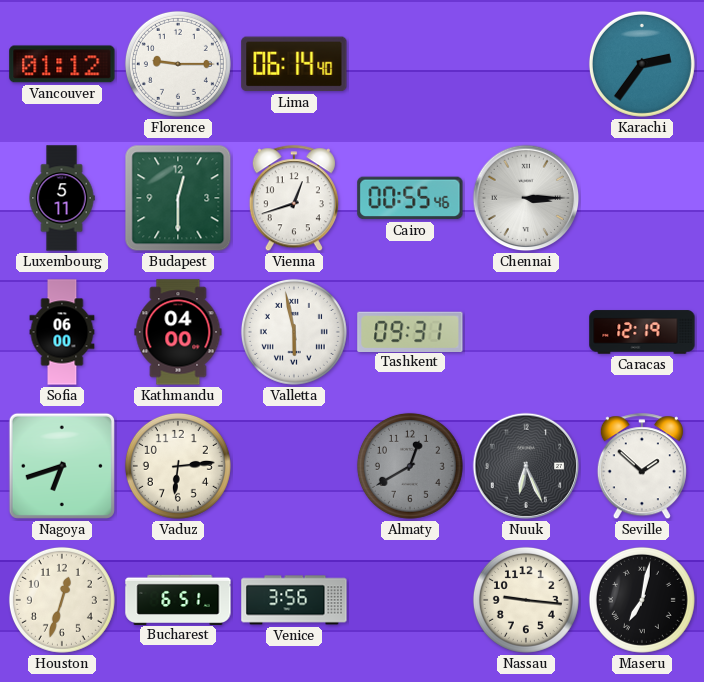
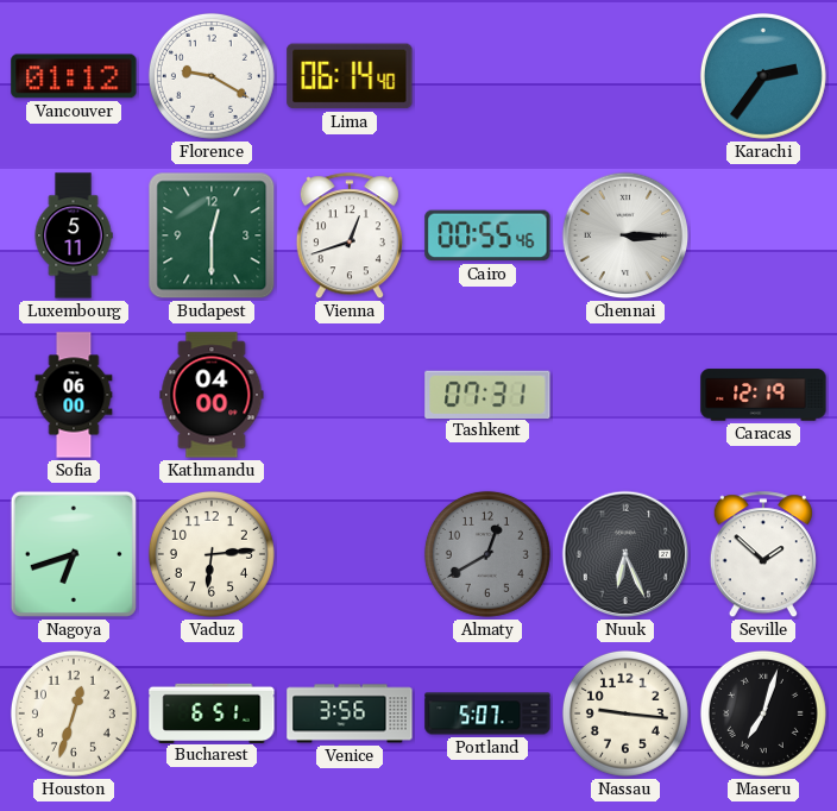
Florence: 9:15 -> 9:20
Valletta: 5:58 -> none
Tashkent: 09:31 -> 07:31
Portland: none -> 5:07
Maseru: 7:02 -> 7:03
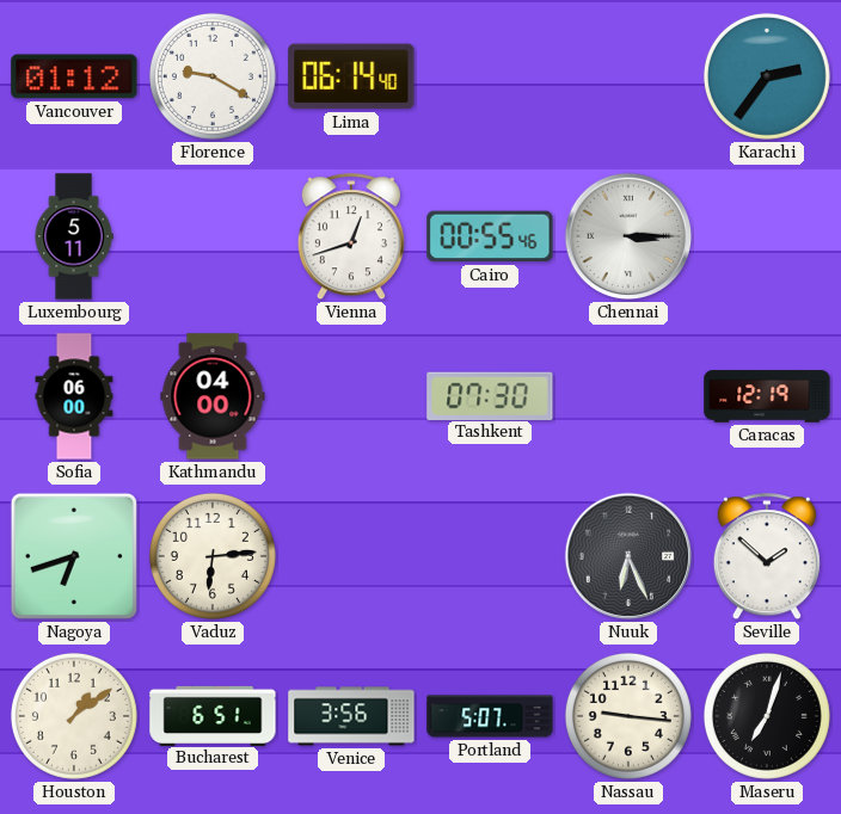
Budapest: 12:30 -> none
Tashkent: 07:31 -> 07:30
Almaty: 12:40 -> none
Houston: 12:33 -> 1:09
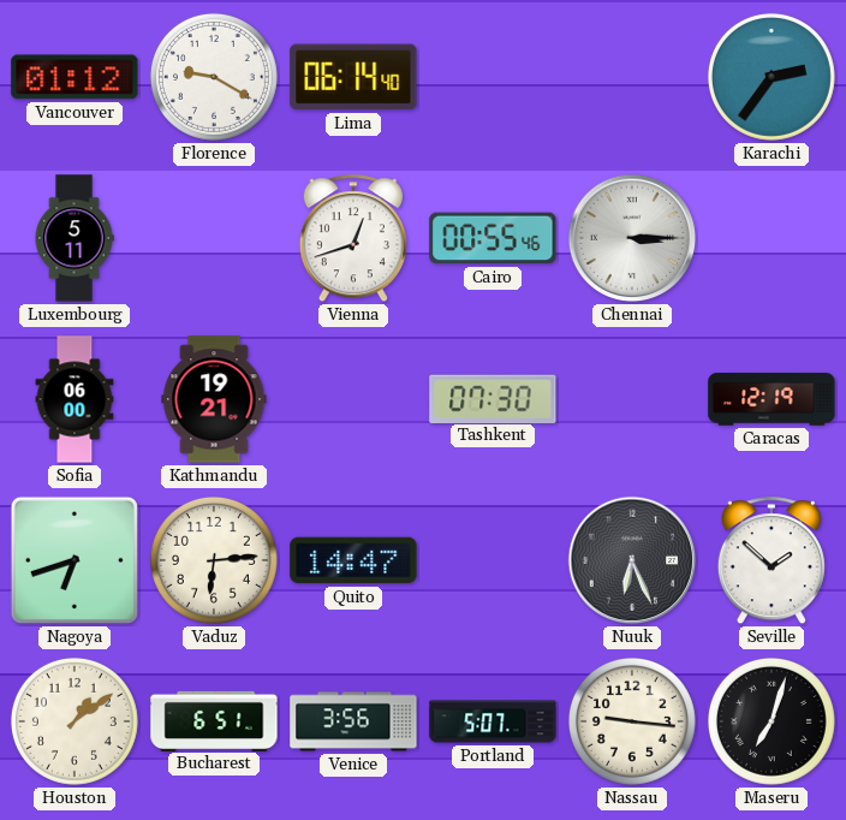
Kathmandu: 04:00 -> 19:21
Quito: none -> 14:47
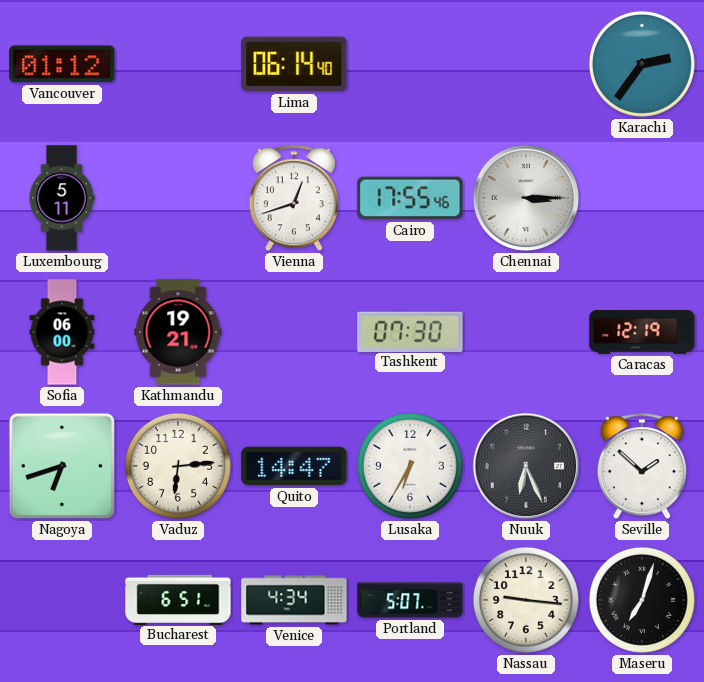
Florence: 9:20 -> none
Cairo: 00:55 -> 17:55
Lusaka: none -> 6:35
Houston: 1:09 -> none
Venice: 3:56 -> 4:34
